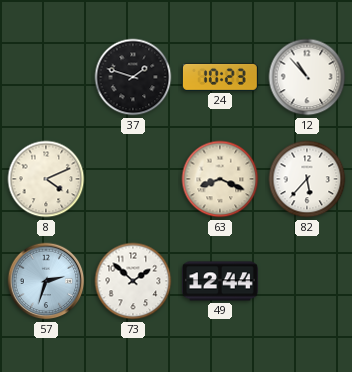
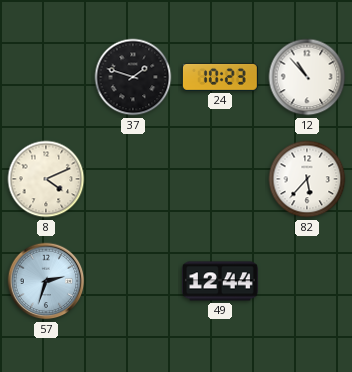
63: 8:19 -> none
73: 1:52 -> none
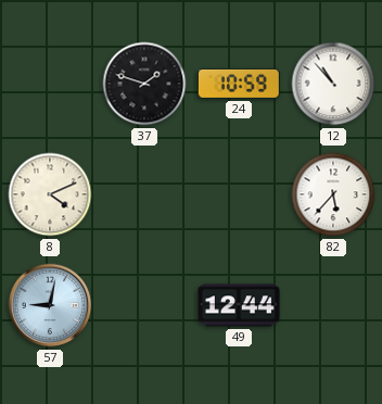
24: 10:23 -> 10:59
57: 2:33 -> 9:02
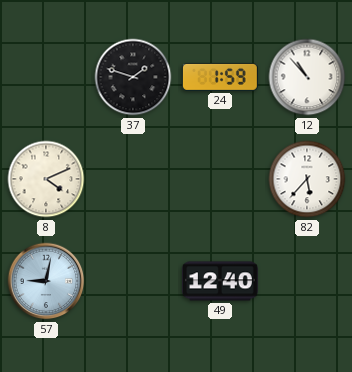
24: 10:59 -> 1:59
49: 12:44 -> 12:40
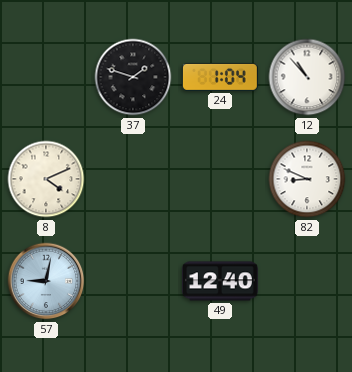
24: 1:59 -> 1:04
82: 5:37 -> 8:49
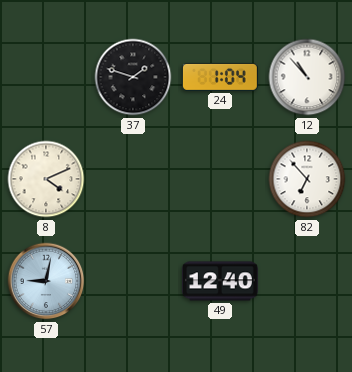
82: 8:49 -> 6:53
